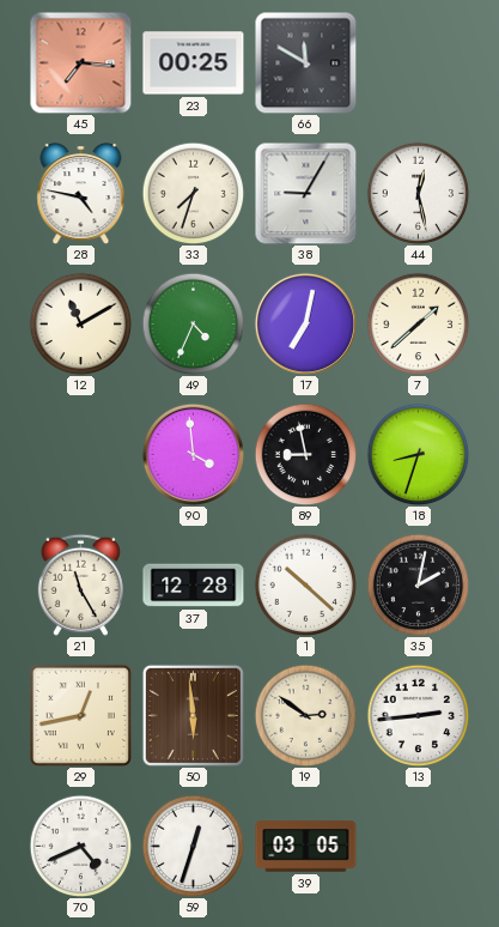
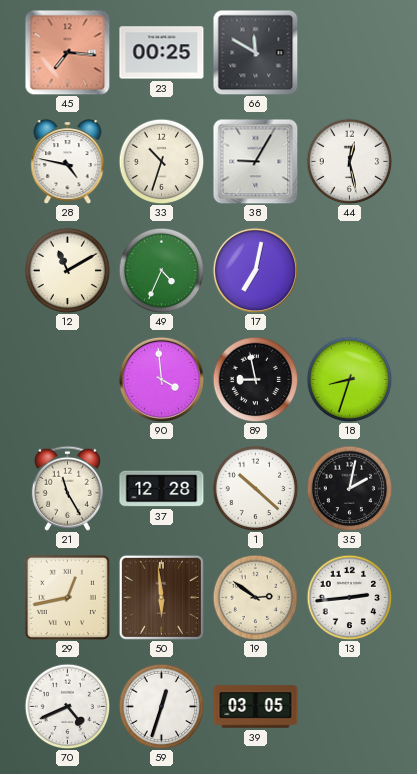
33: 7:33 -> 10:33
7: 1:38 -> none
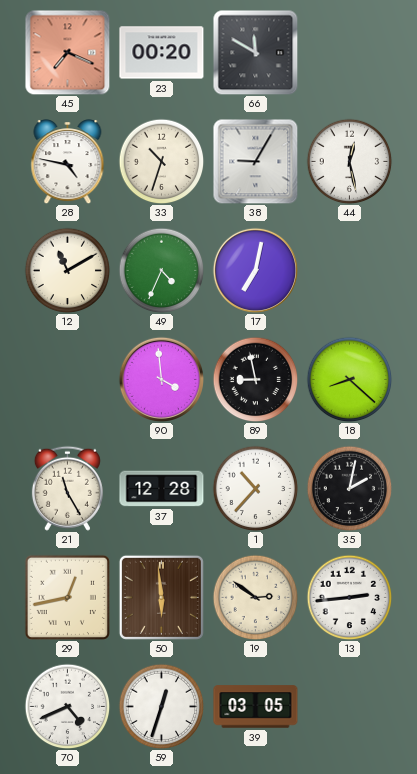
45: 7:16 -> 7:19
23: 00:25 -> 00:20
18: 8:33 -> 8:22
1: 10:22 -> 10:37
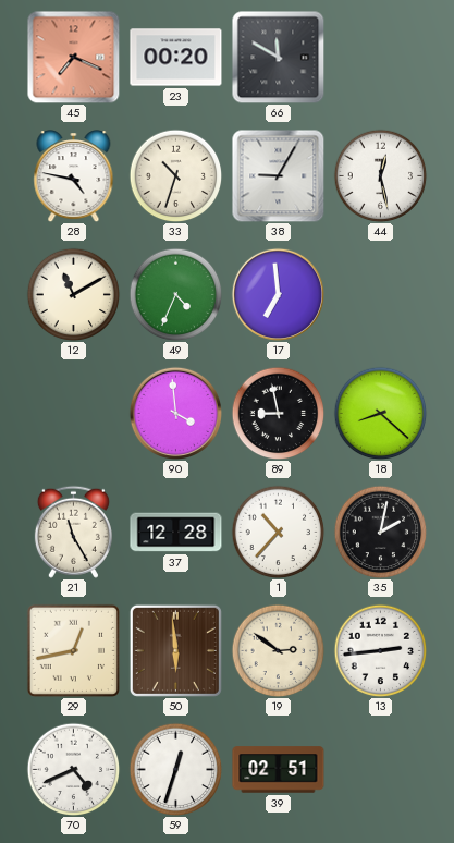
17: 7:02 -> 6:59
39: 03:05 -> 02:51
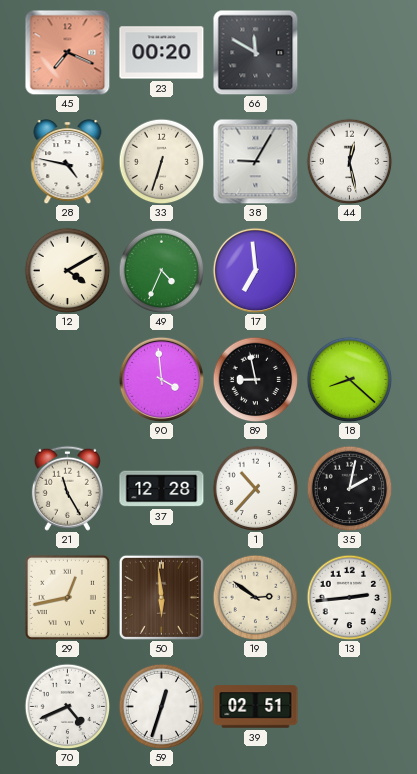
33: 10:33 -> 6:33
12: 11:10 -> 4:10
